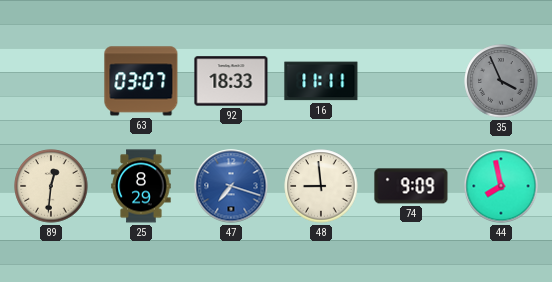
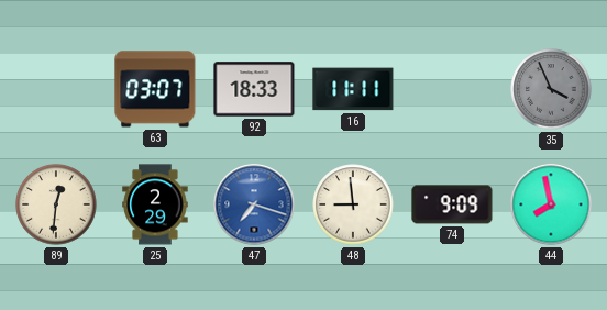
25: 8:29 -> 2:29
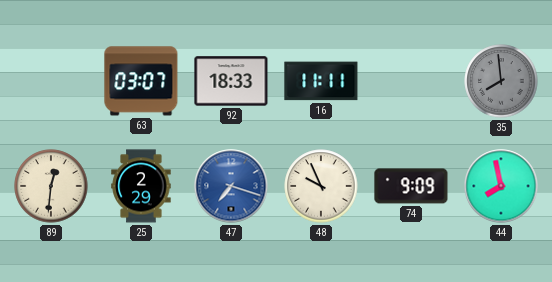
35: 3:56 -> 7:59
48: 8:59 -> 9:56
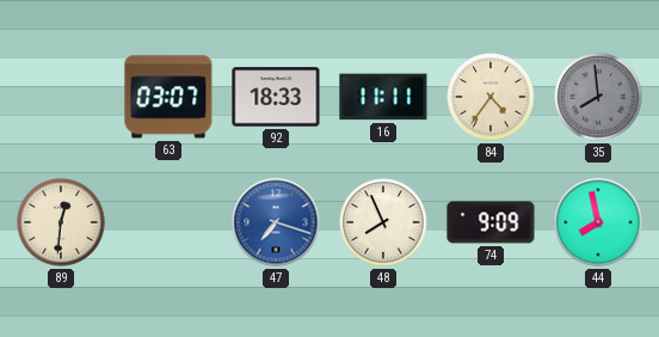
84: none -> 4:36
25: 2:29 -> none
48: 9:56 -> 7:56
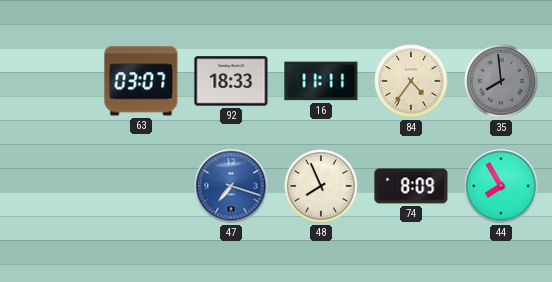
89: 12:31 -> none
74: 9:09 -> 8:09
44: 7:58 -> 7:55
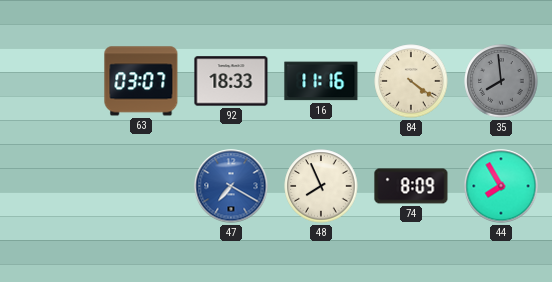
16: 11:11 -> 11:16
84: 4:36 -> 4:21
47: 7:18 -> 7:20
